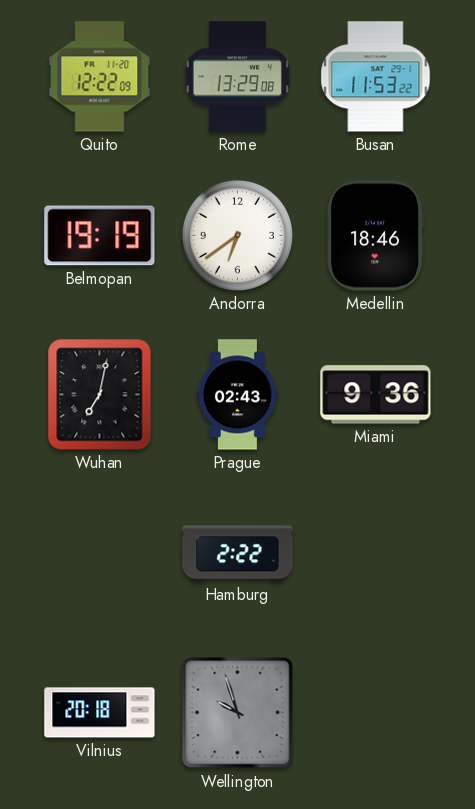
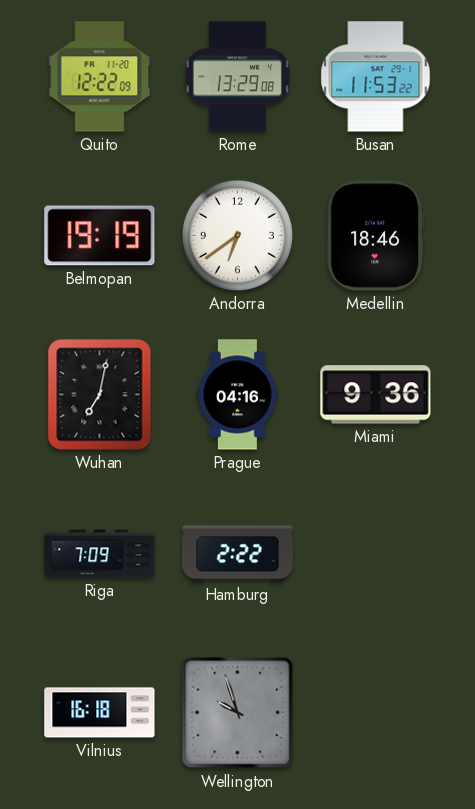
Prague: 02:43 -> 04:16
Riga: none -> 7:09
Vilnius: 20:18 -> 16:18
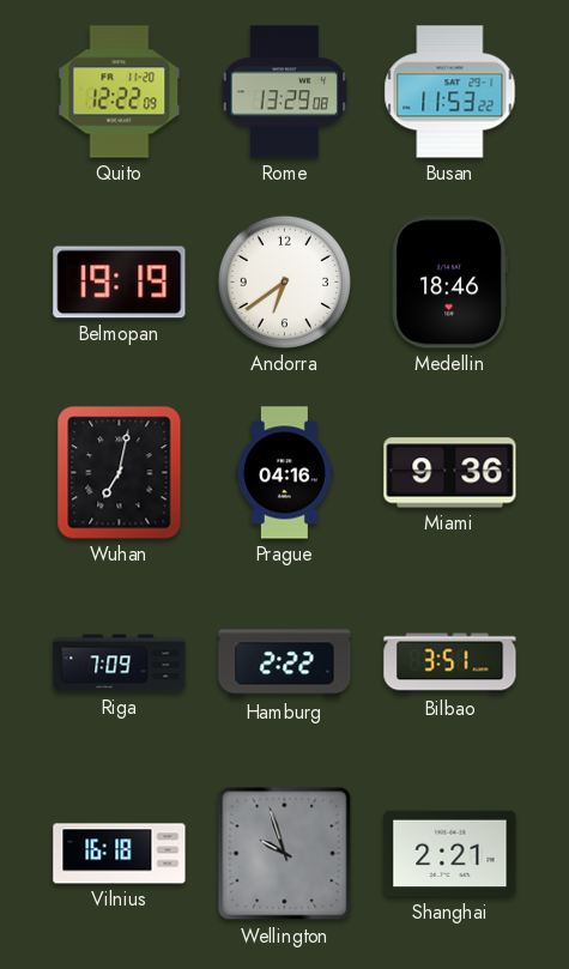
Bilbao: none -> 3:51
Shanghai: none -> 2:21
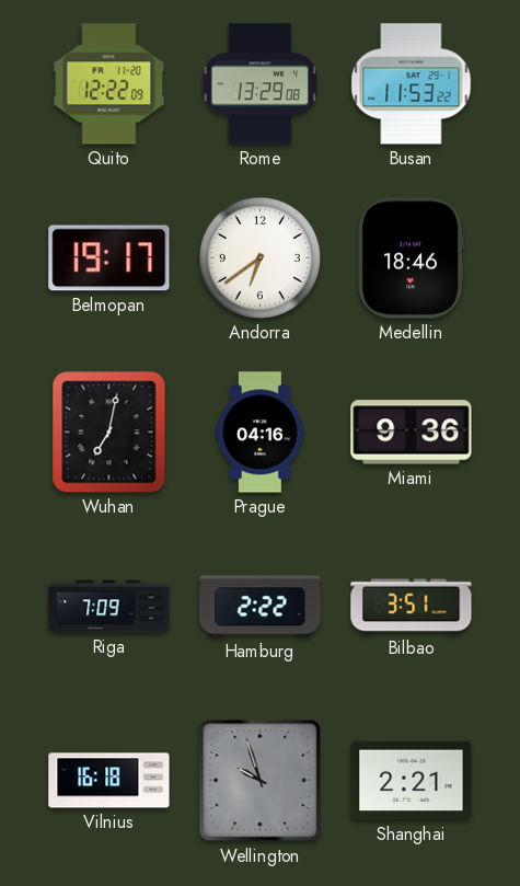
Belmopan: 19:19 -> 19:17
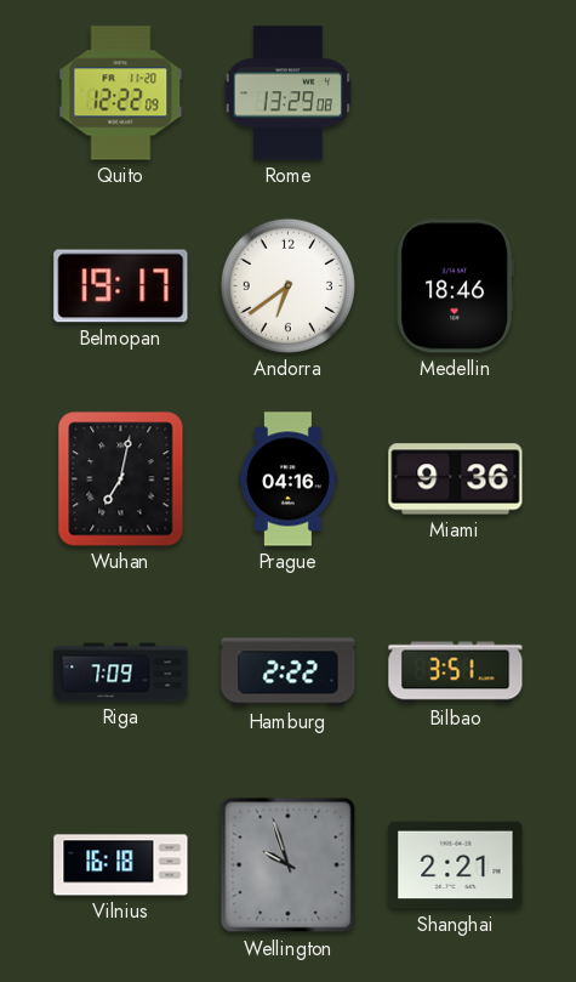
Busan: 11:53 -> none
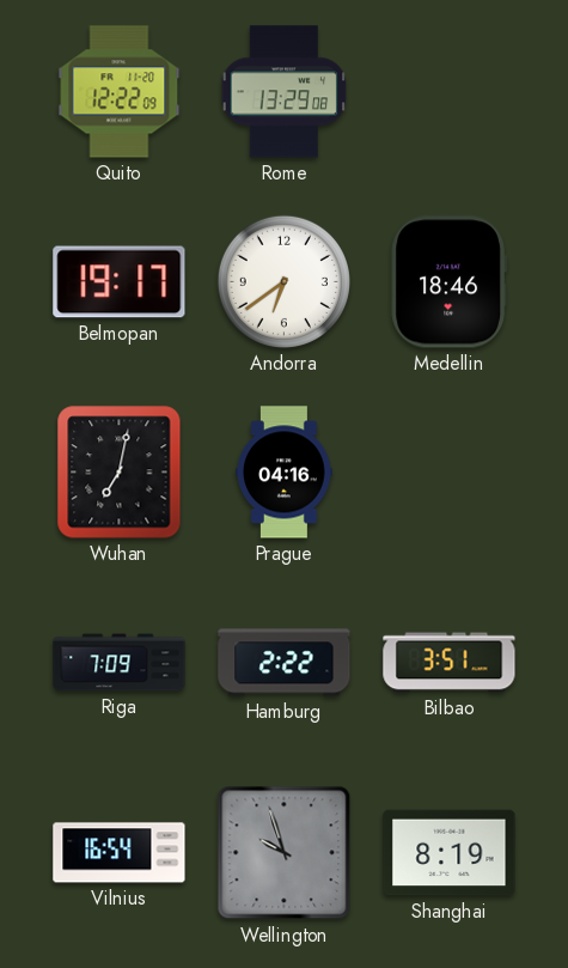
Miami: 9:36 -> none
Vilnius: 16:18 -> 16:54
Shanghai: 2:21 -> 8:19
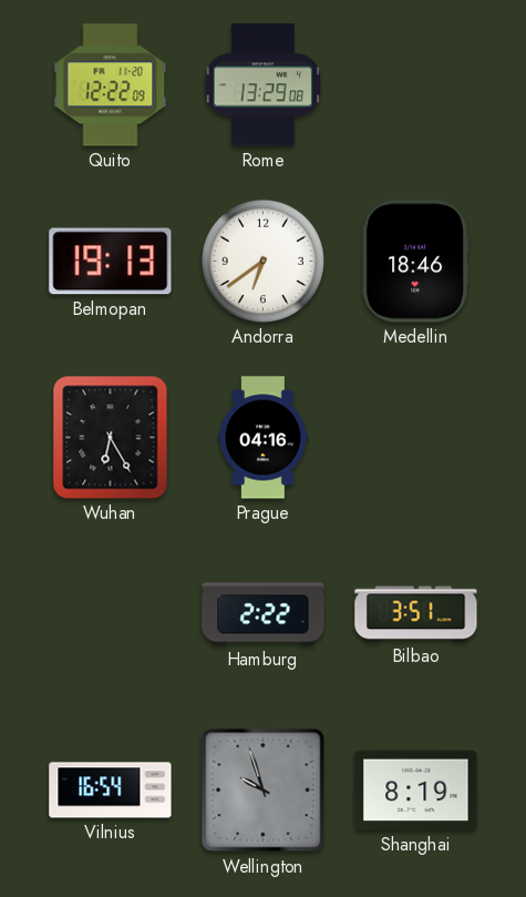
Belmopan: 19:17 -> 19:13
Wuhan: 7:02 -> 6:25
Riga: 7:09 -> none
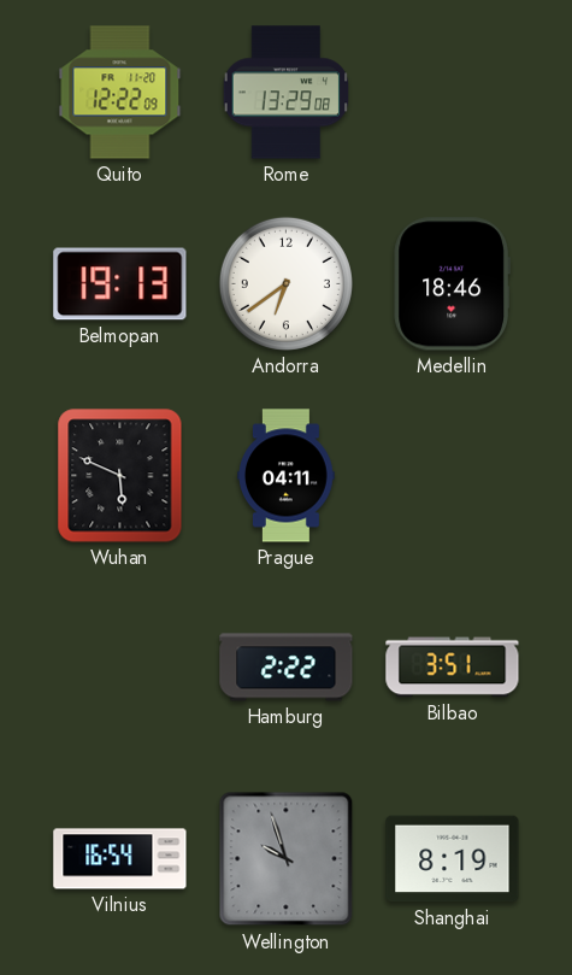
Wuhan: 6:25 -> 5:49
Prague: 04:16 -> 04:11
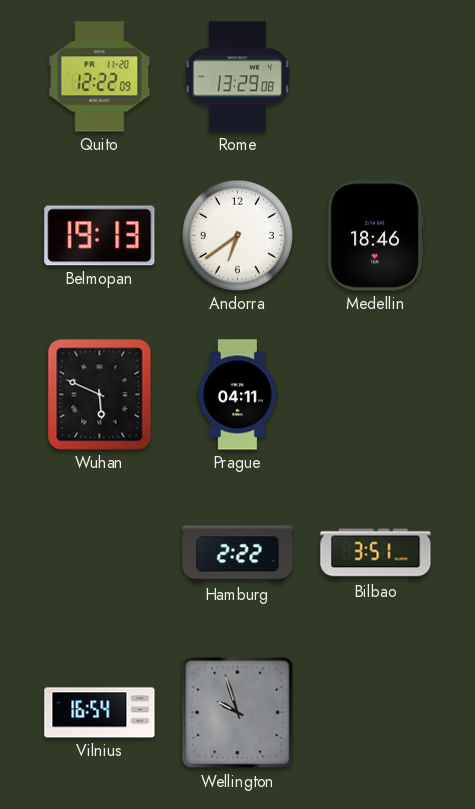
Shanghai: 8:19 -> none
